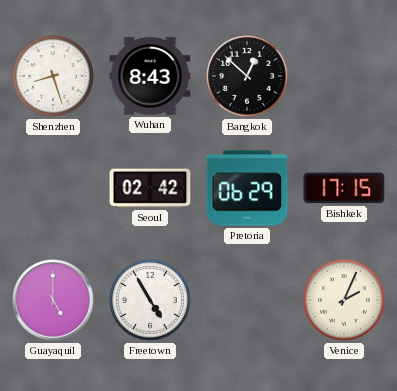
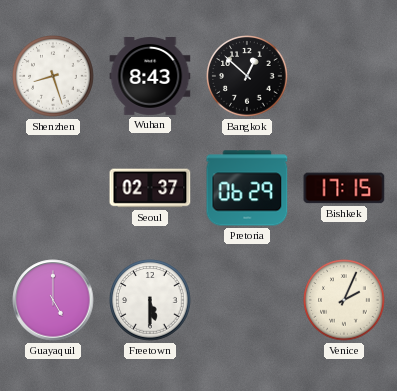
Seoul: 02:42 -> 02:37
Freetown: 4:55 -> 5:30
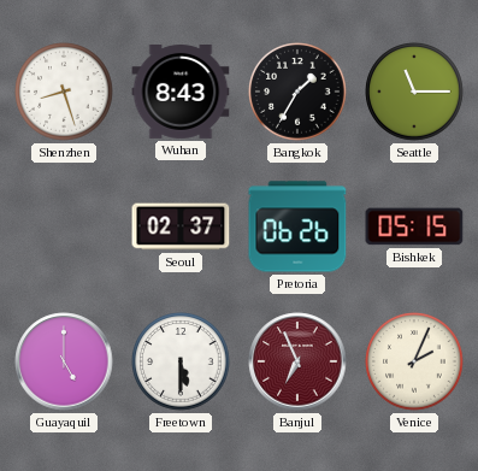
Bangkok: 12:52 -> 1:35
Seattle: none -> 11:15
Pretoria: 06:29 -> 06:26
Bishkek: 17:15 -> 05:15
Banjul: none -> 6:56
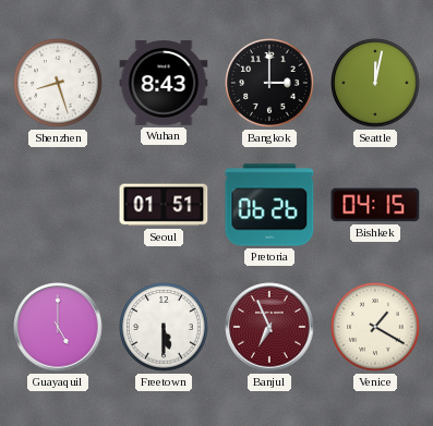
Bangkok: 1:35 -> 3:00
Seattle: 11:15 -> 12:02
Seoul: 02:37 -> 01:51
Bishkek: 05:15 -> 04:15
Venice: 2:04 -> 1:20
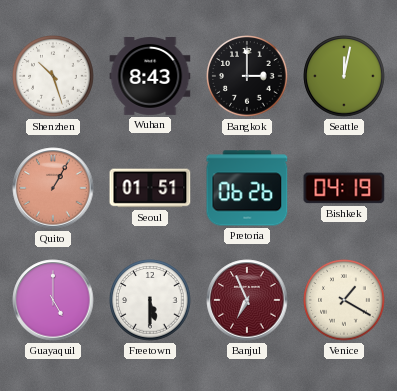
Shenzhen: 8:27 -> 10:27
Quito: none -> 1:05
Bishkek: 04:15 -> 04:19
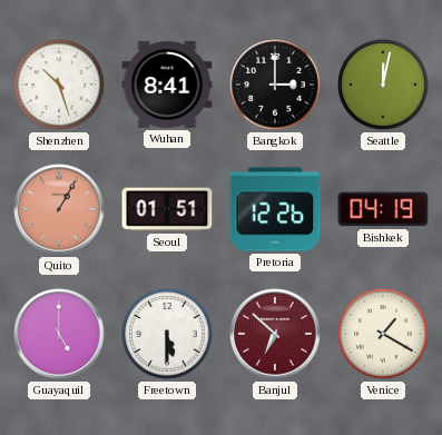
Wuhan: 8:43 -> 8:41
Pretoria: 06:26 -> 12:26
Banjul: 6:56 -> 6:52
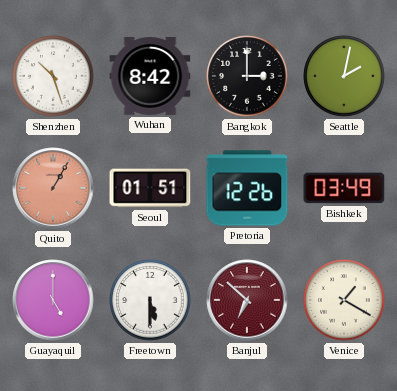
Wuhan: 8:41 -> 8:42
Seattle: 12:02 -> 2:02
Bishkek: 04:19 -> 03:49
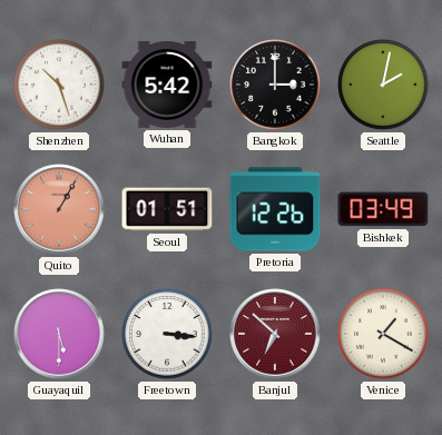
Wuhan: 8:42 -> 5:42
Guayaquil: 5:00 -> 5:30
Freetown: 5:30 -> 3:16
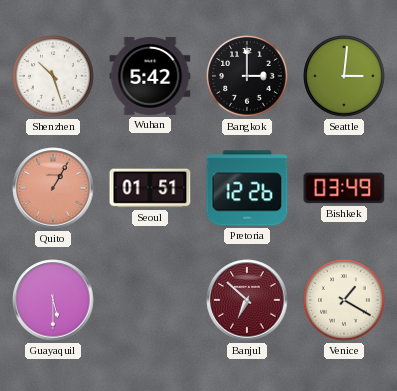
Seattle: 2:02 -> 3:01
Freetown: 3:16 -> none
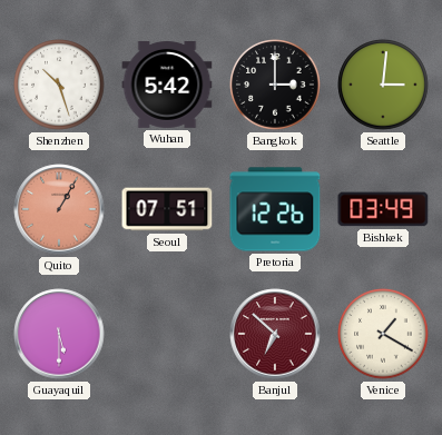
Seoul: 01:51 -> 07:51
